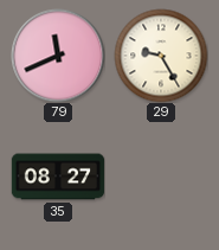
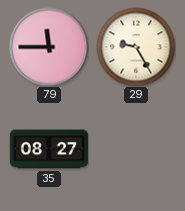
79: 11:41 -> 11:45
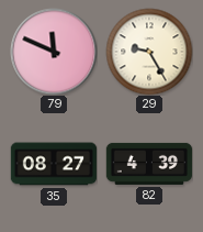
79: 11:45 -> 11:49
82: none -> 4:39
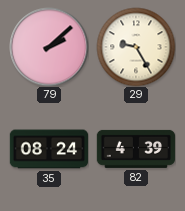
79: 11:49 -> 2:08
35: 08:27 -> 08:24
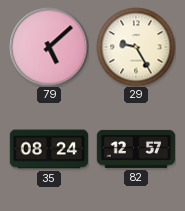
79: 2:08 -> 5:08
82: 4:39 -> 12:57
